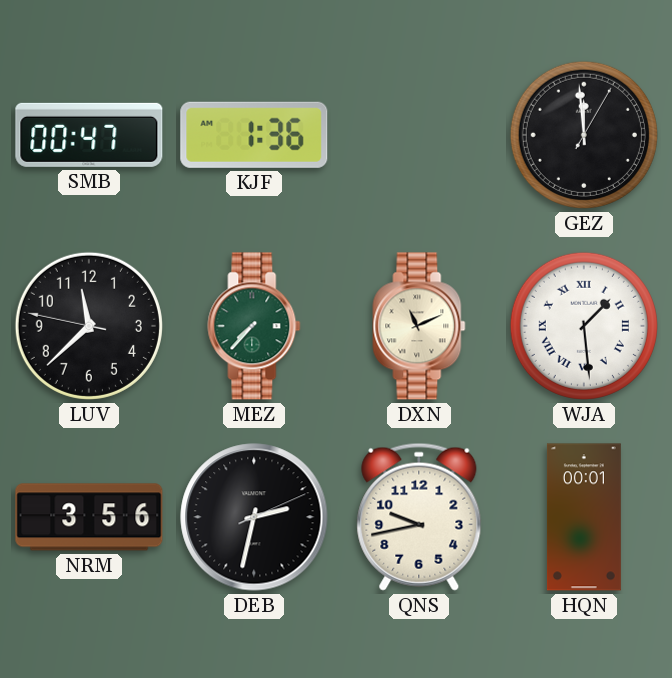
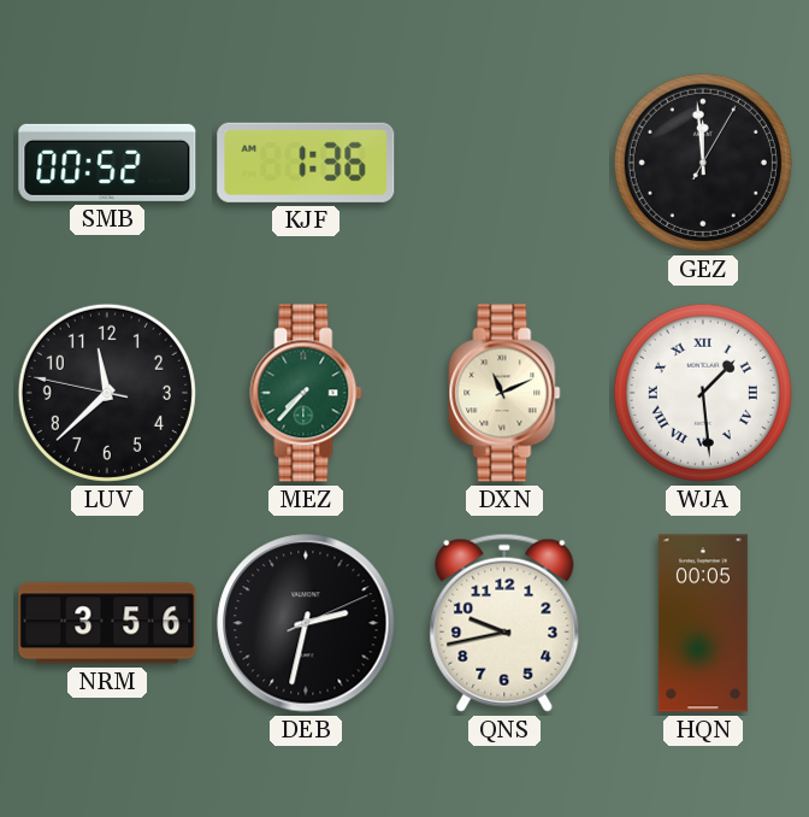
SMB: 00:47 -> 00:52
HQN: 00:01 -> 00:05
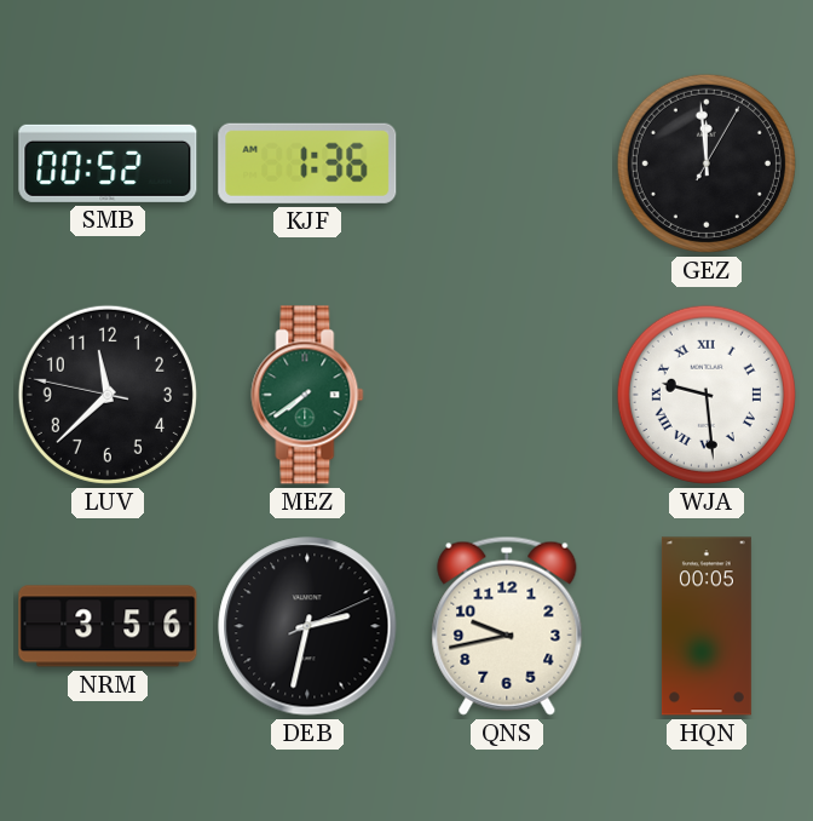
MEZ: 7:37 -> 7:39
DXN: 11:11 -> none
WJA: 1:29 -> 9:29
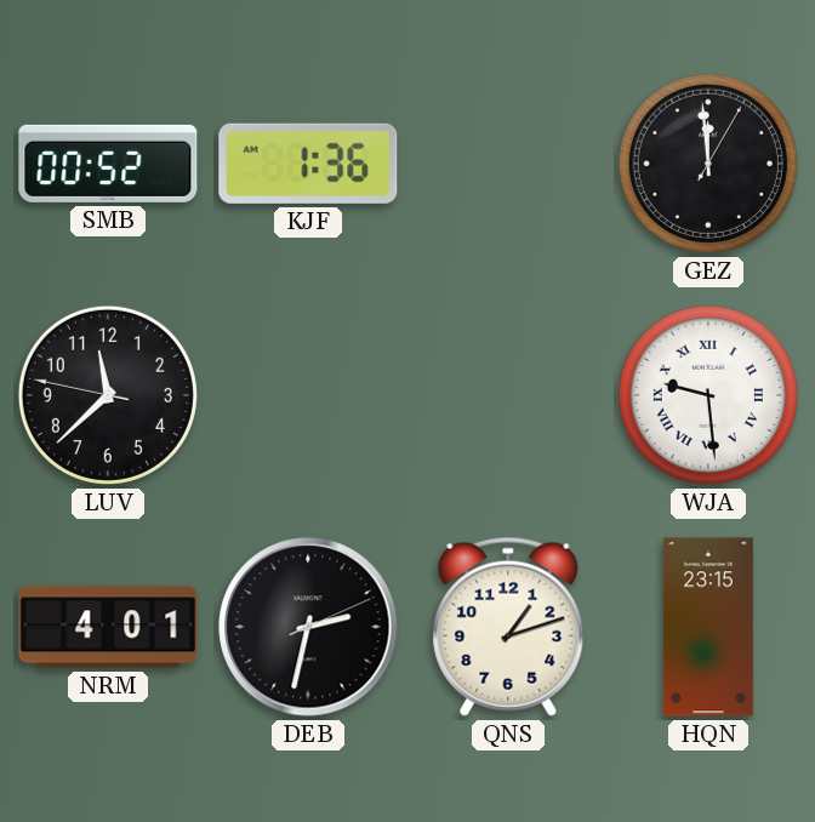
MEZ: 7:39 -> none
NRM: 3:56 -> 4:01
QNS: 9:43 -> 1:12
HQN: 00:05 -> 23:15
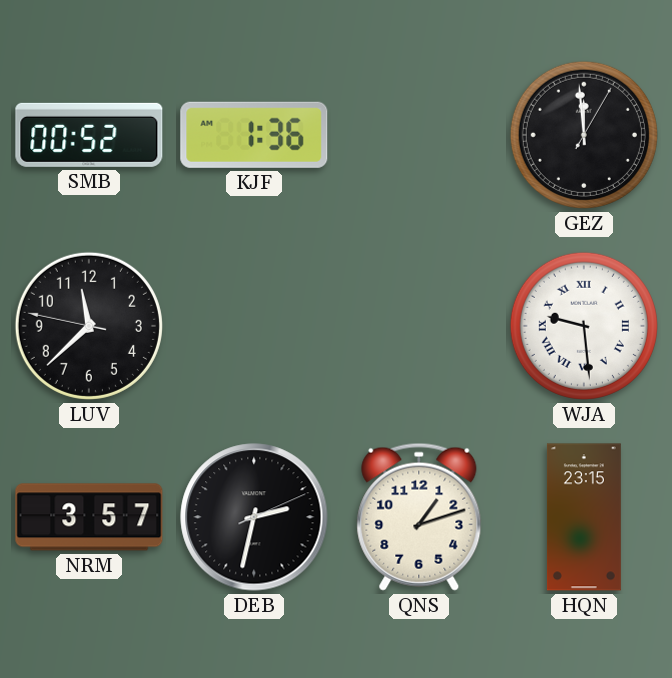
NRM: 4:01 -> 3:57
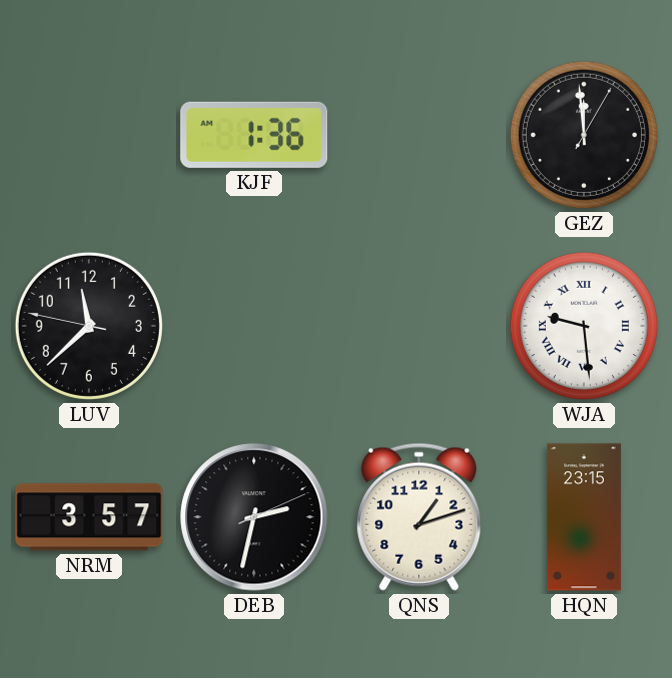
SMB: 00:52 -> none
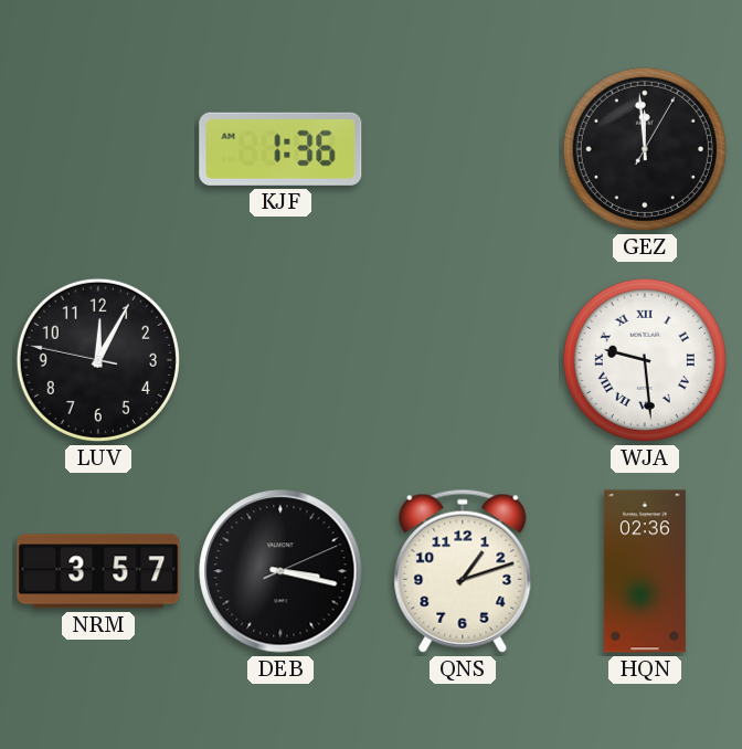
LUV: 11:37 -> 12:04
DEB: 2:32 -> 3:17
HQN: 23:15 -> 02:36
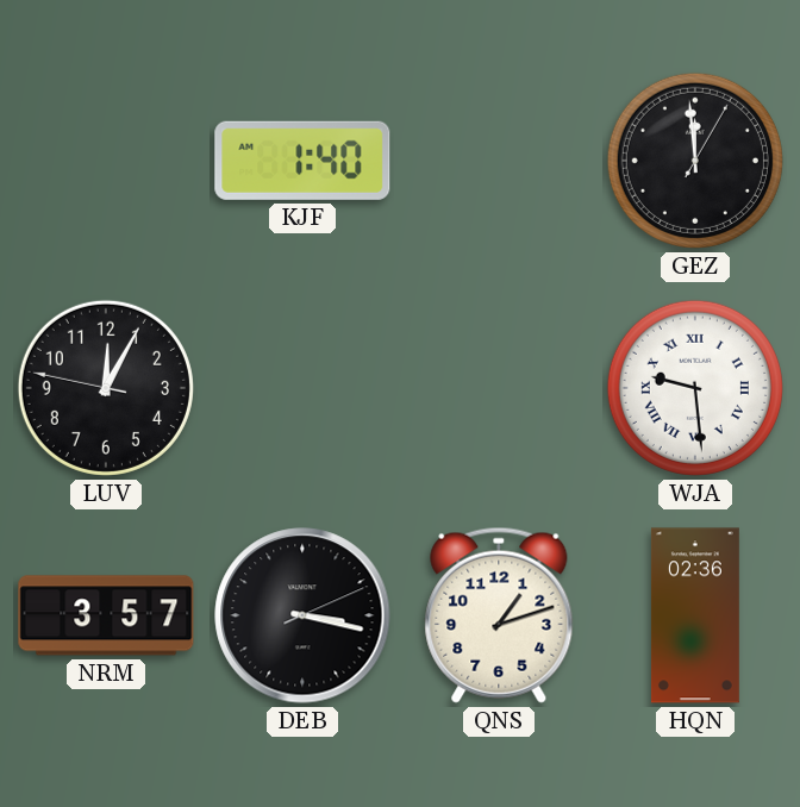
KJF: 1:36 -> 1:40
